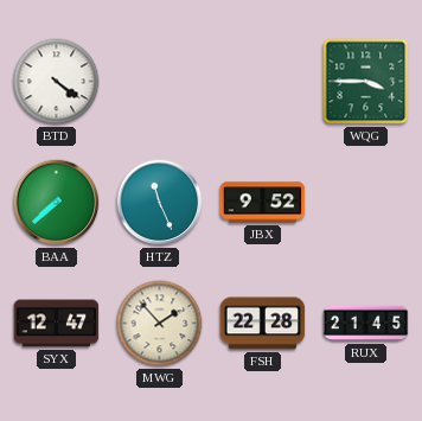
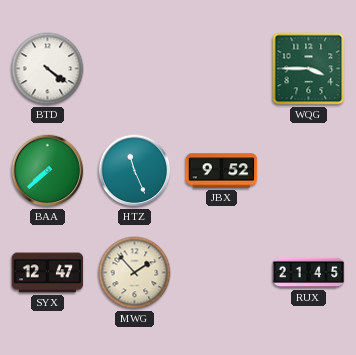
FSH: 22:28 -> none
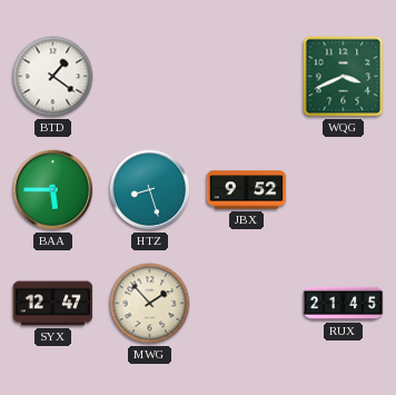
BTD: 4:21 -> 1:21
WQG: 3:45 -> 3:41
BAA: 7:38 -> 5:45
HTZ: 11:26 -> 8:27
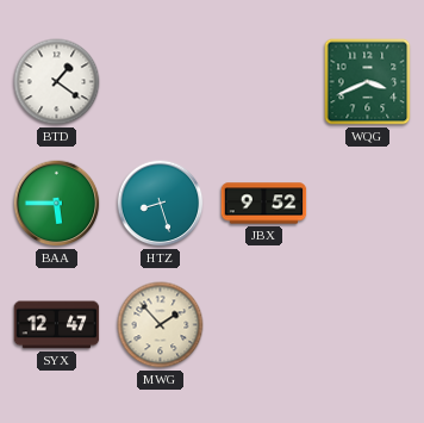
RUX: 21:45 -> none
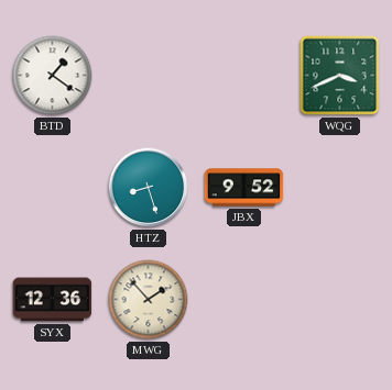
BAA: 5:45 -> none
SYX: 12:47 -> 12:36
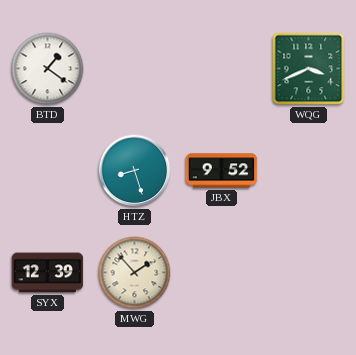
SYX: 12:36 -> 12:39
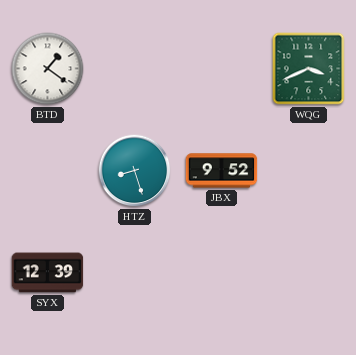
MWG: 1:53 -> none
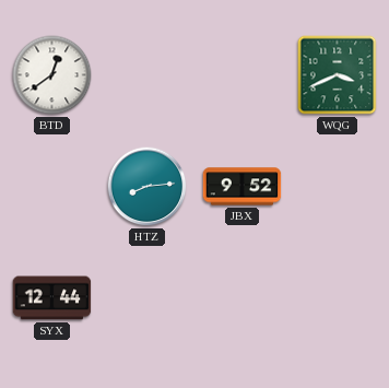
BTD: 1:21 -> 12:39
HTZ: 8:27 -> 8:14
SYX: 12:39 -> 12:44
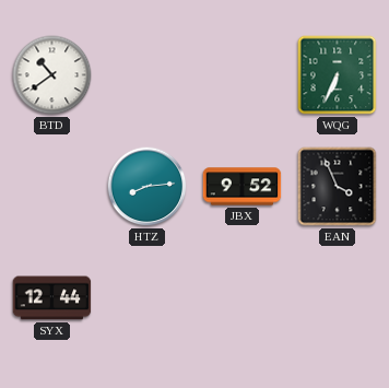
BTD: 12:39 -> 10:39
WQG: 3:41 -> 6:34
EAN: none -> 3:56
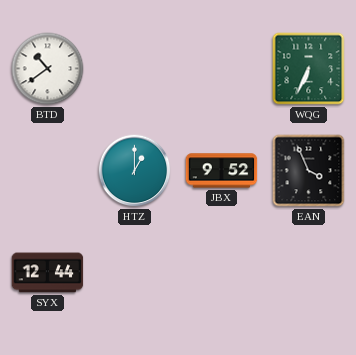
HTZ: 8:14 -> 1:00
